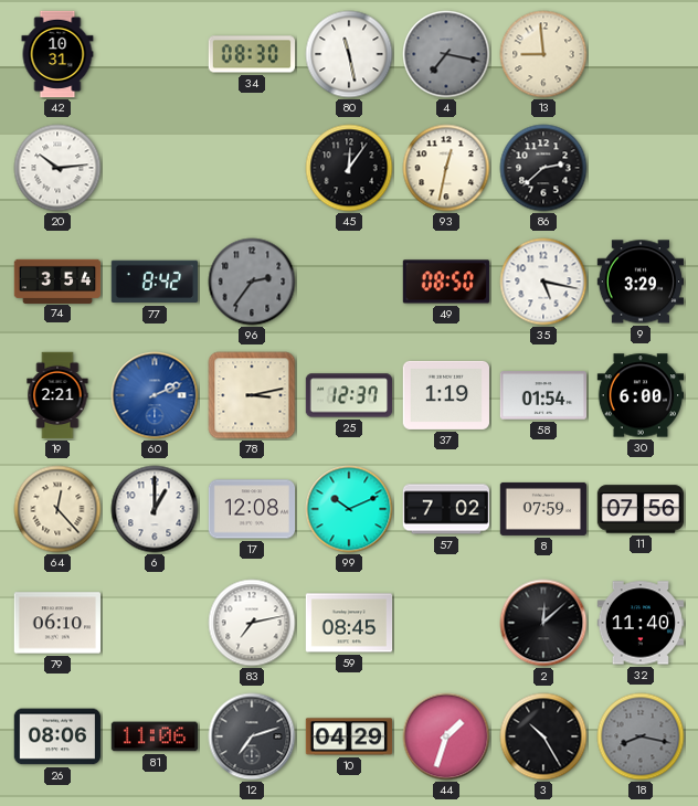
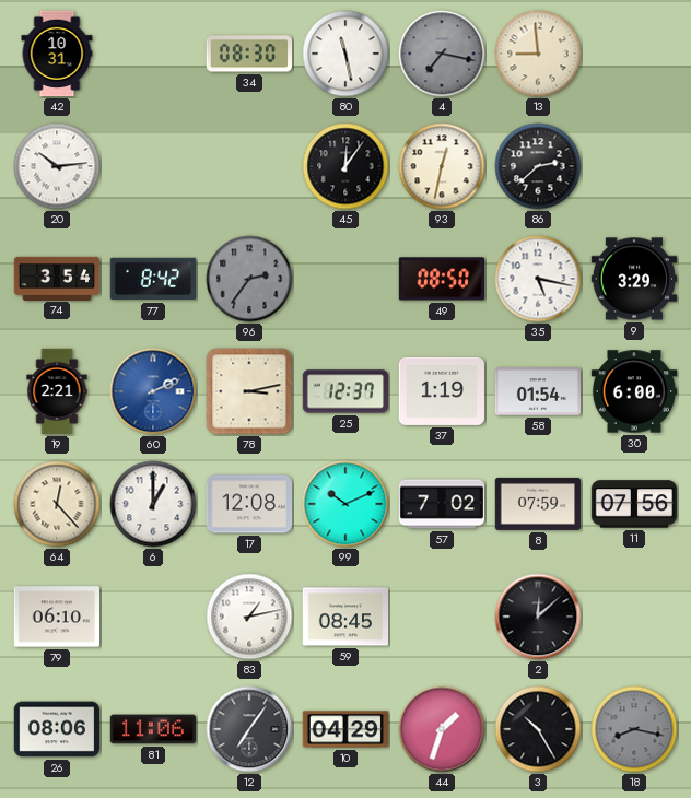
83: 7:13 -> 1:13
32: 11:40 -> none
12: 7:12 -> 7:06
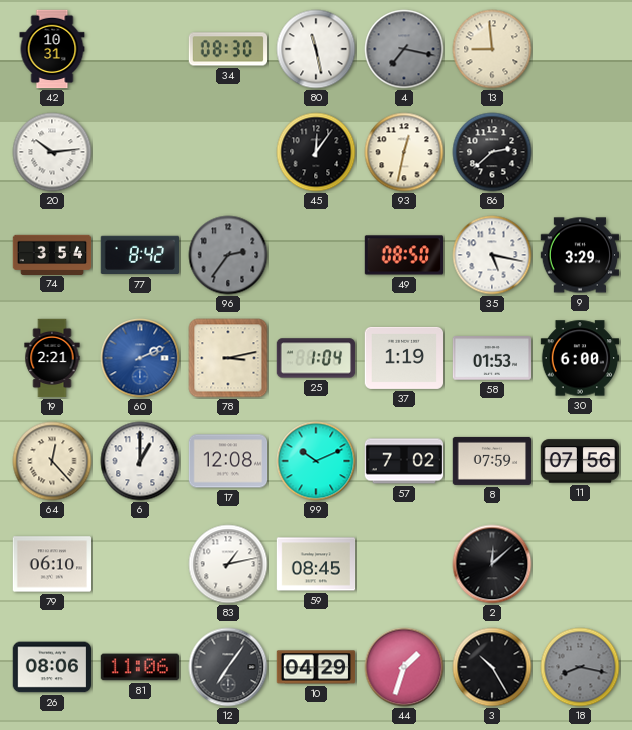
25: 12:37 -> 1:04
58: 01:54 -> 01:53
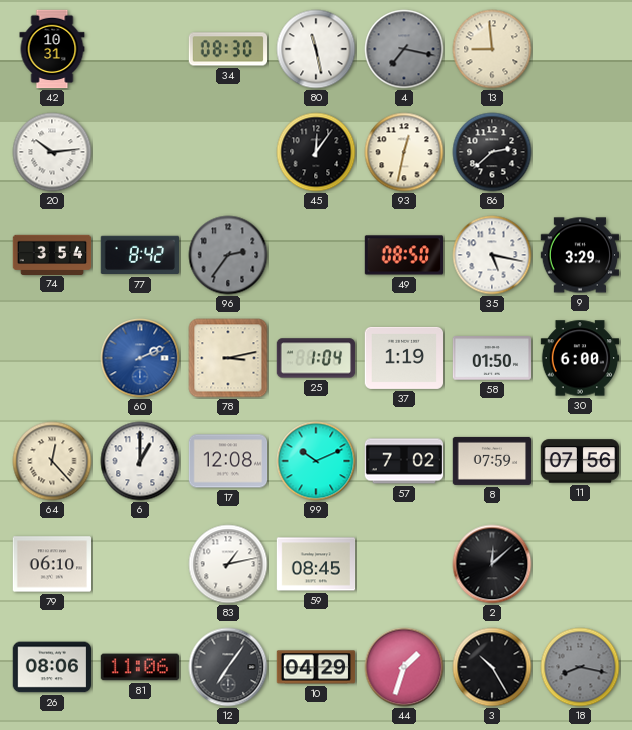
19: 2:21 -> none
58: 01:53 -> 01:50
